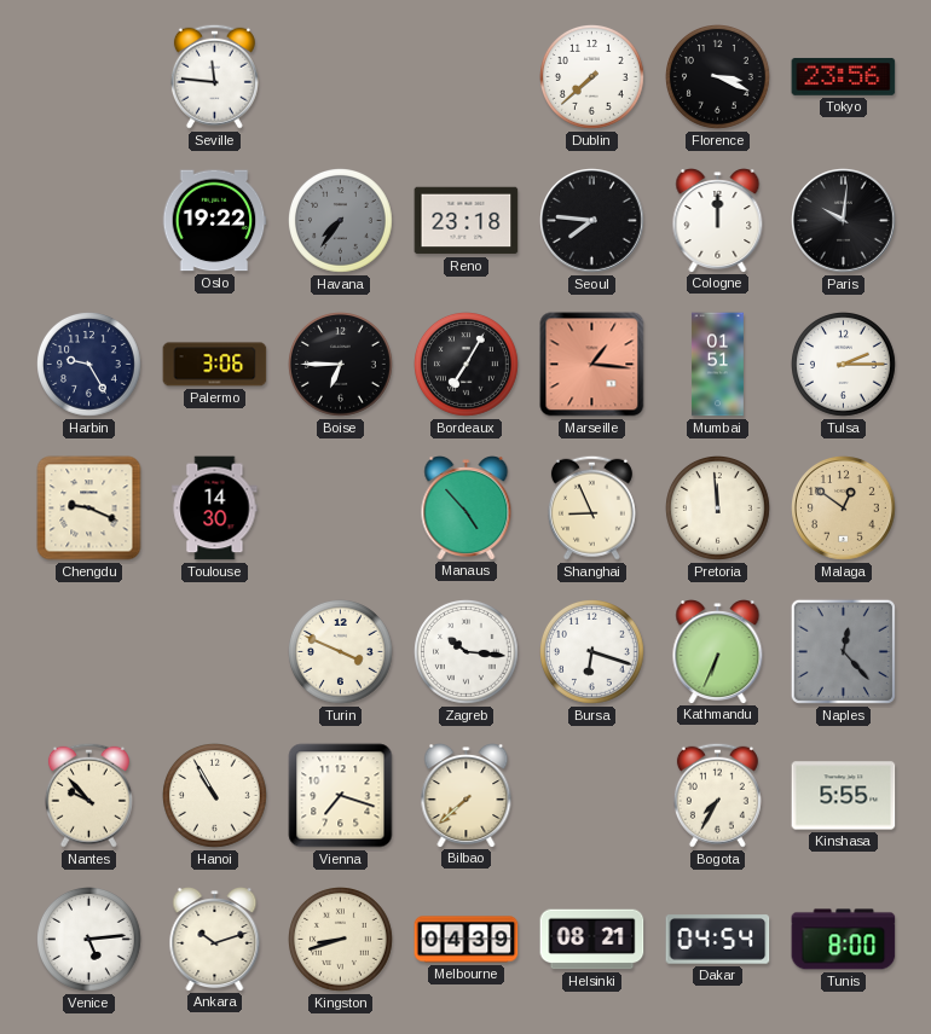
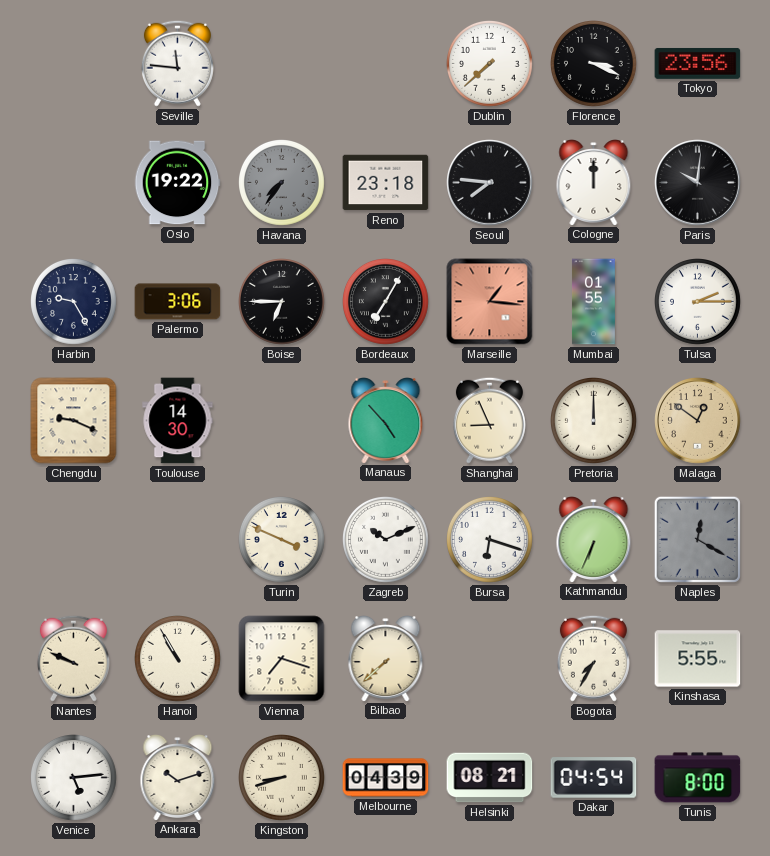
Mumbai: 01:51 -> 01:55
Pretoria: 11:59 -> 12:00
Zagreb: 10:16 -> 10:11
Naples: 12:23 -> 12:20
Nantes: 9:53 -> 9:49
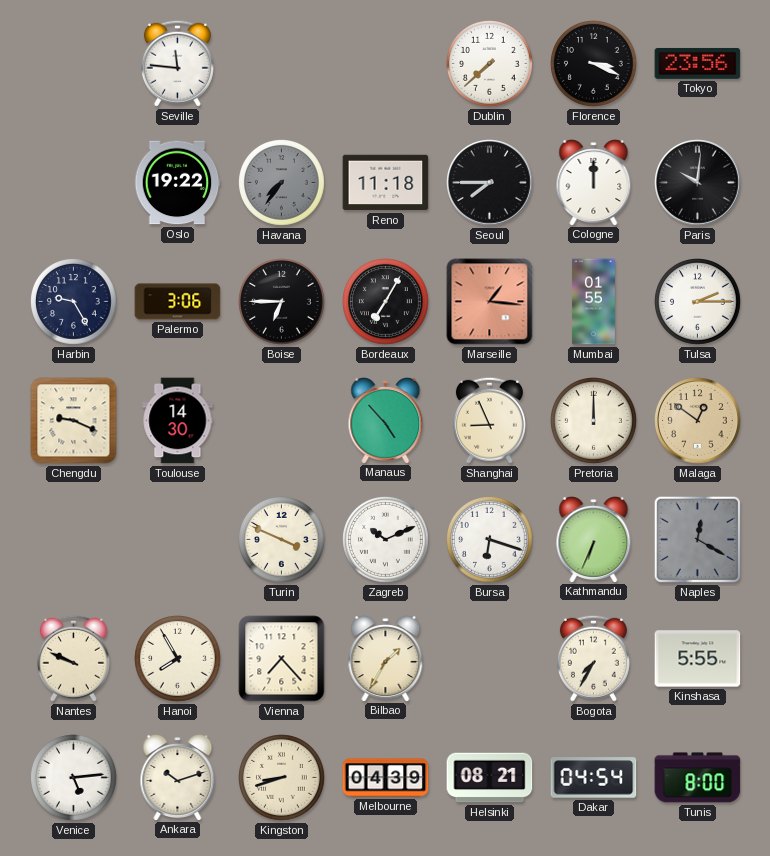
Reno: 23:18 -> 11:18
Seoul: 7:46 -> 7:45
Hanoi: 10:55 -> 7:55
Vienna: 7:18 -> 7:23
Bilbao: 7:38 -> 1:35
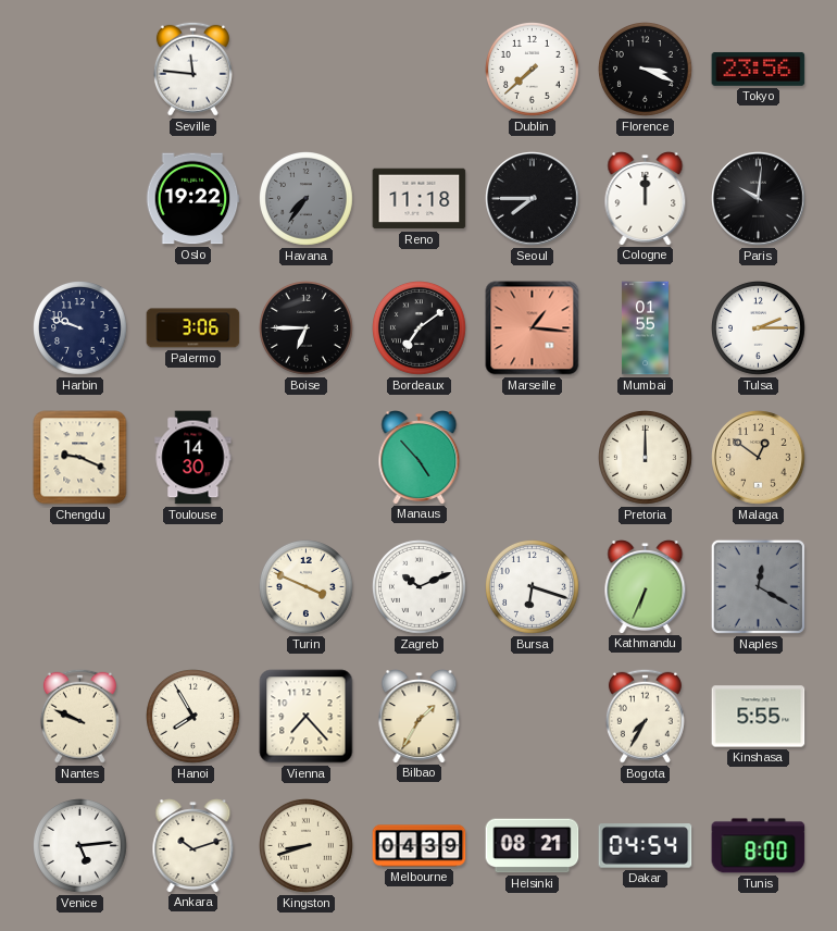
Harbin: 9:25 -> 9:48
Bordeaux: 7:05 -> 7:09
Shanghai: 8:56 -> none
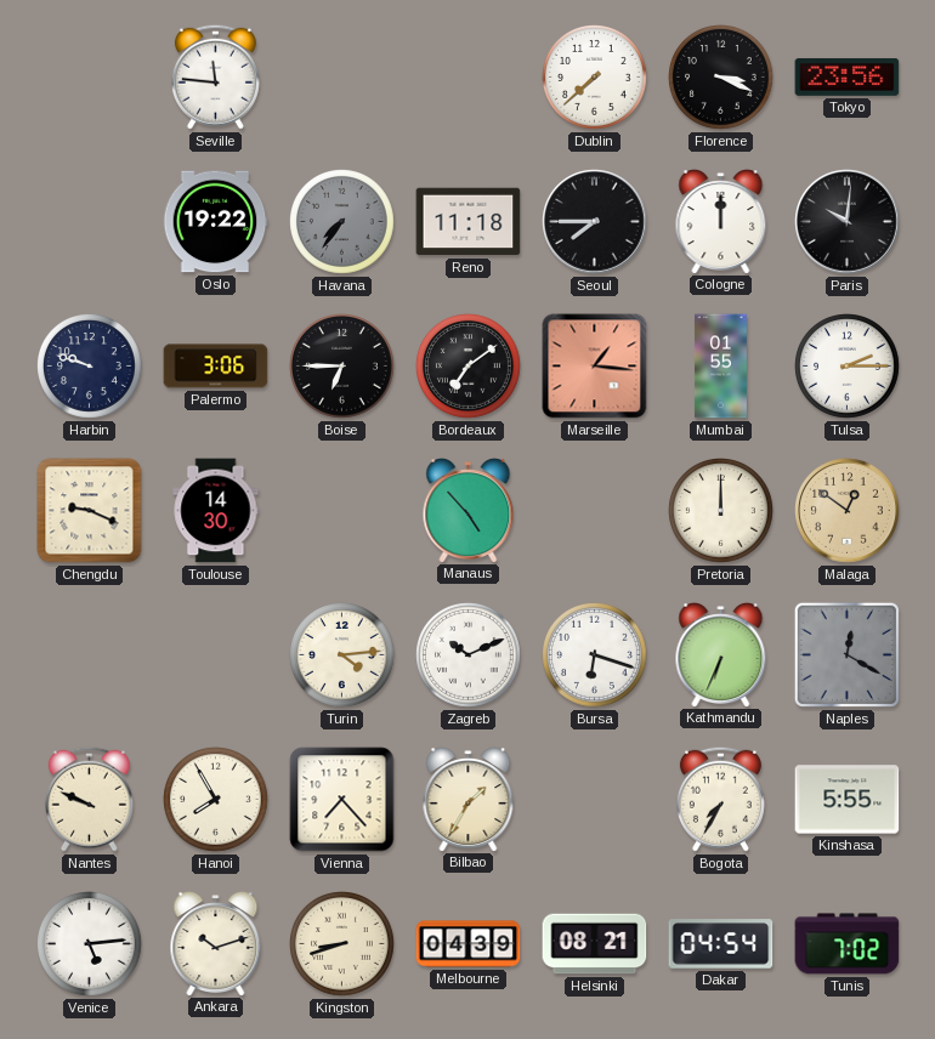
Turin: 3:49 -> 4:14
Tunis: 8:00 -> 7:02
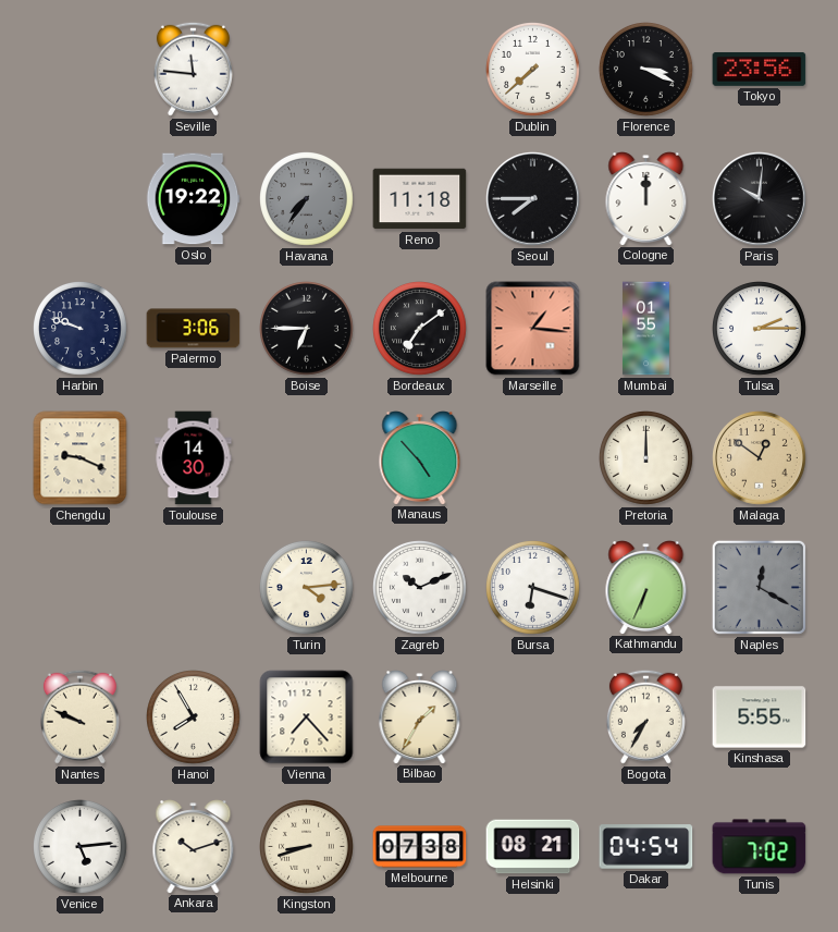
Melbourne: 04:39 -> 07:38
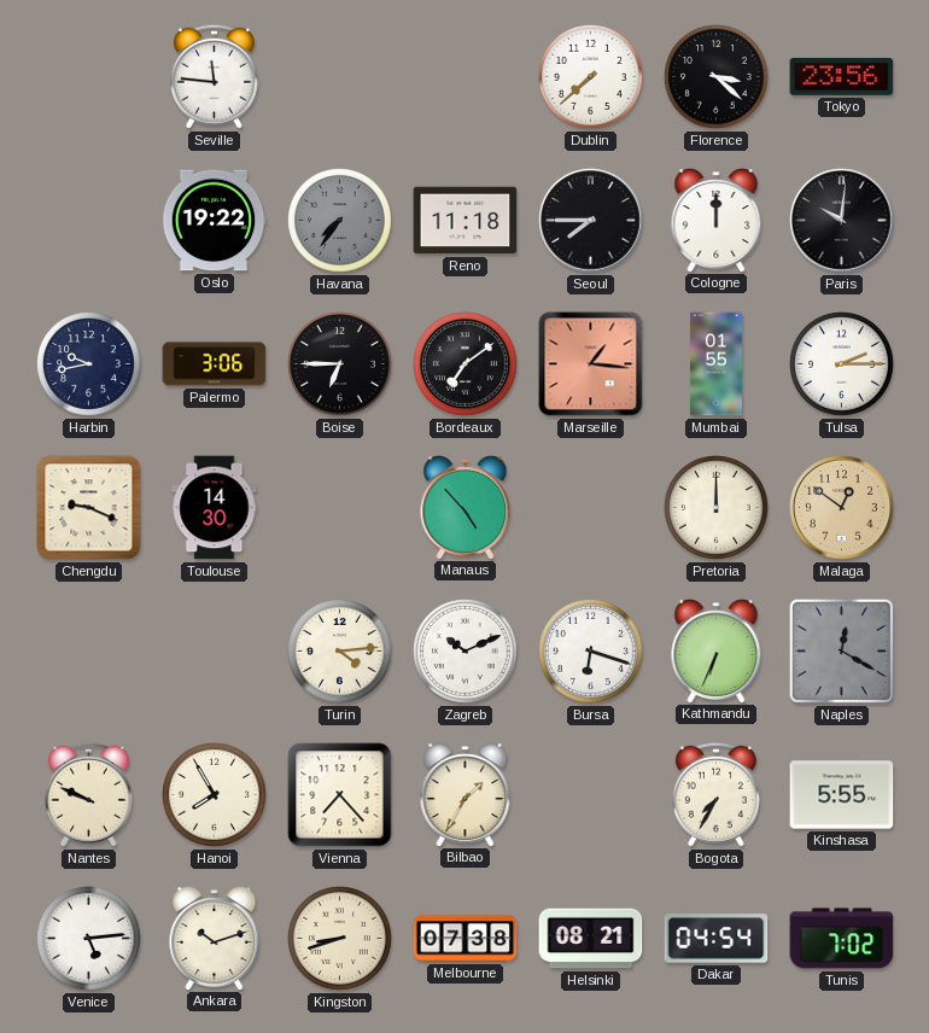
Florence: 3:19 -> 3:22
Harbin: 9:48 -> 9:43
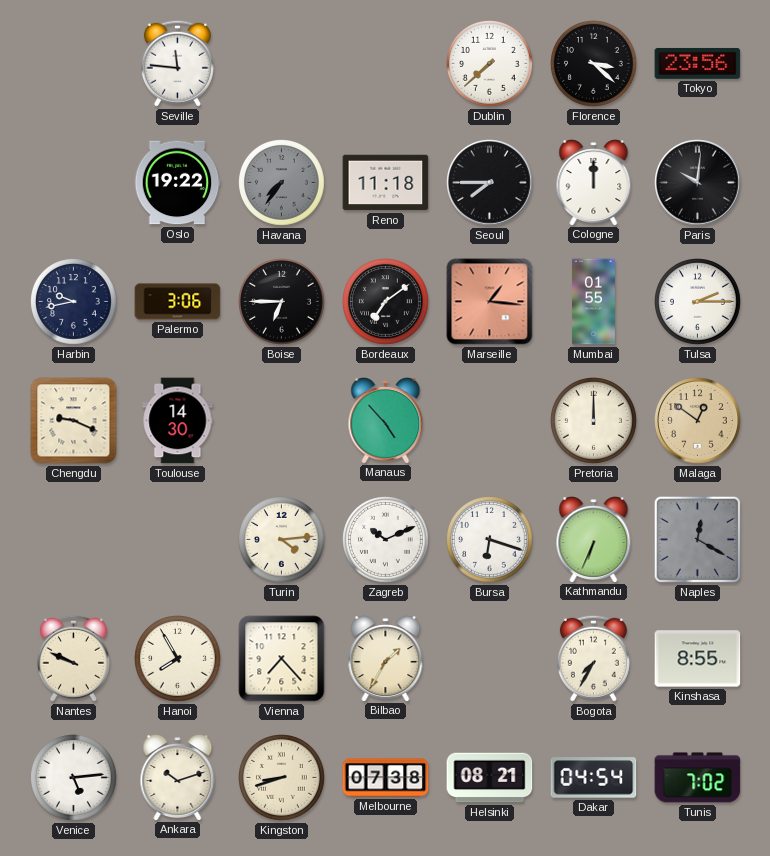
Kinshasa: 5:55 -> 8:55
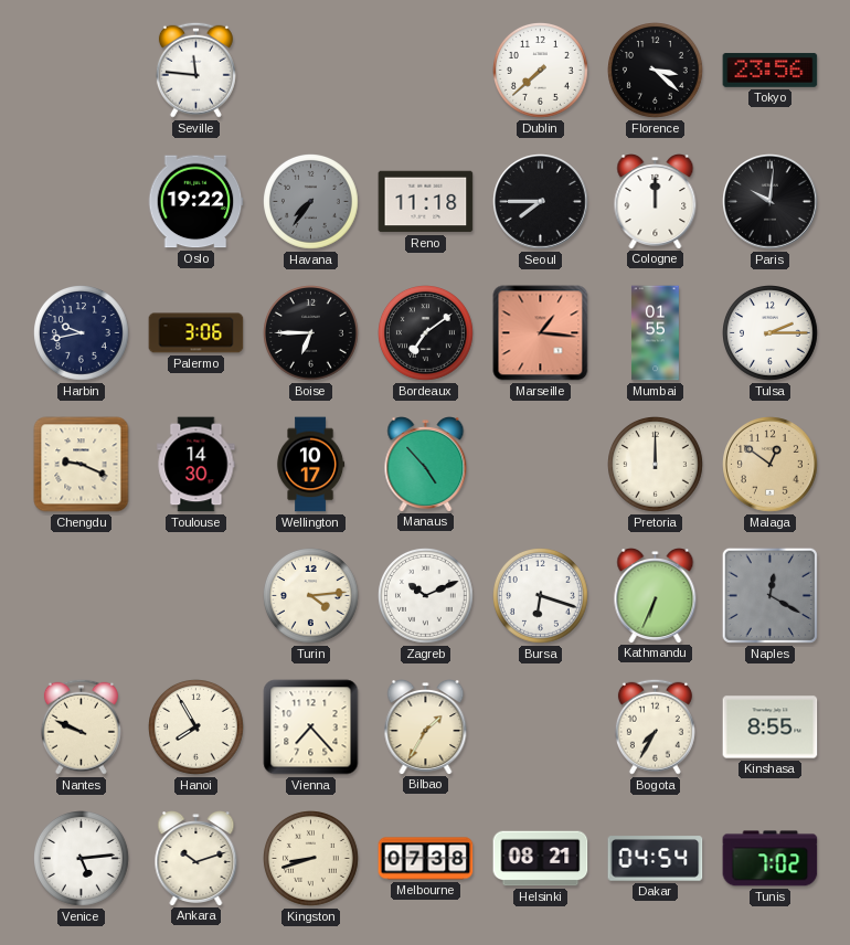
Wellington: none -> 10:17
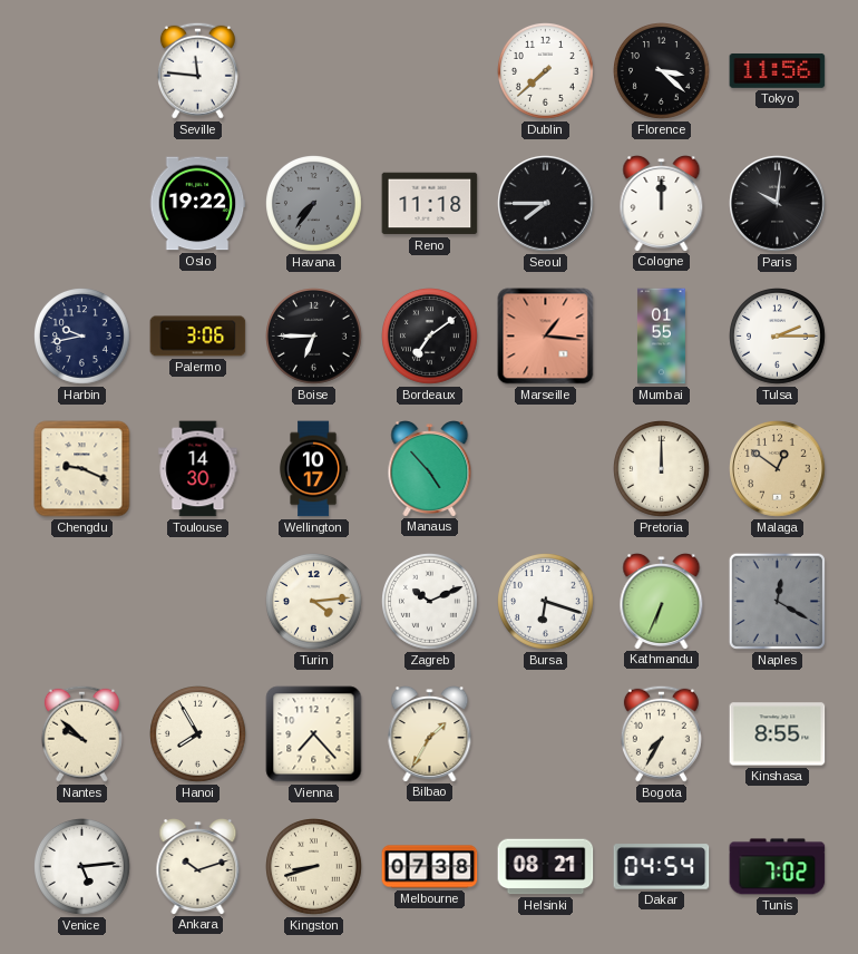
Tokyo: 23:56 -> 11:56
Nantes: 9:49 -> 9:52
